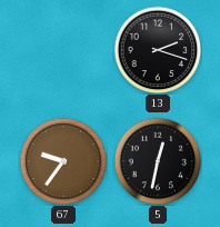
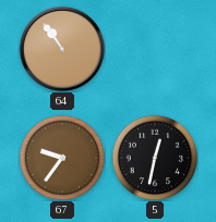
64: none -> 10:54
13: 2:18 -> none
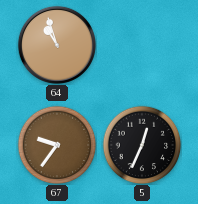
64: 10:54 -> 10:57
5: 12:32 -> 12:34
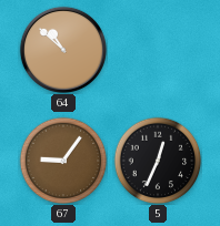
64: 10:57 -> 10:52
67: 9:36 -> 9:06
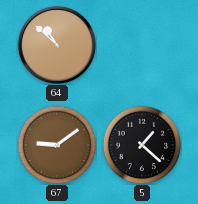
67: 9:06 -> 9:09
5: 12:34 -> 1:22
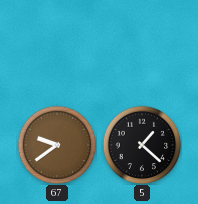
64: 10:52 -> none
67: 9:09 -> 9:39
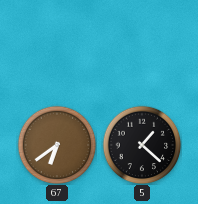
67: 9:39 -> 6:39
